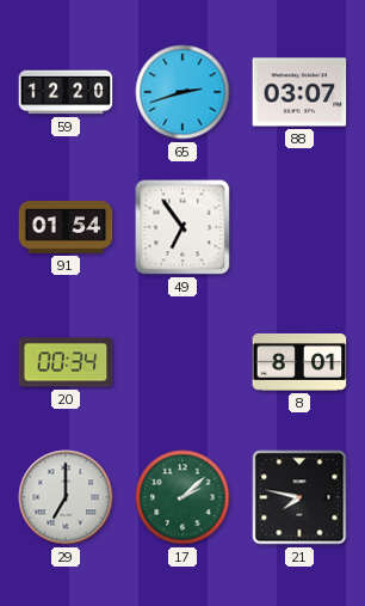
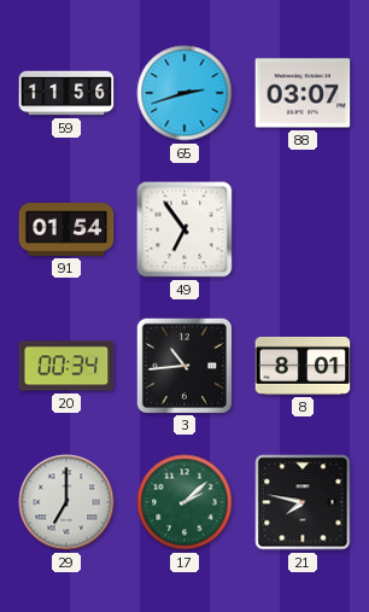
59: 12:20 -> 11:56
3: none -> 10:44
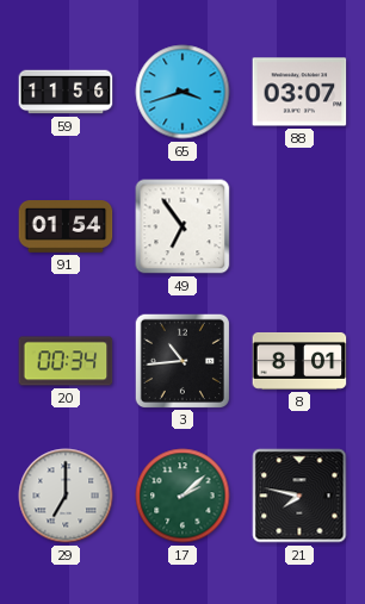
65: 2:42 -> 3:42
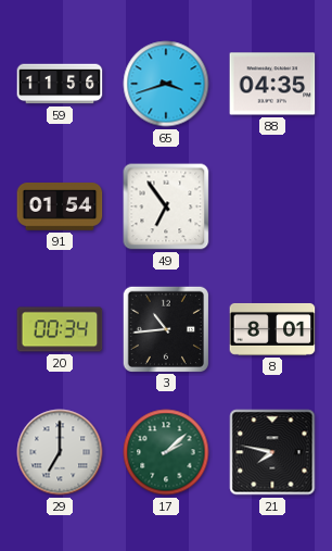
88: 03:07 -> 04:35
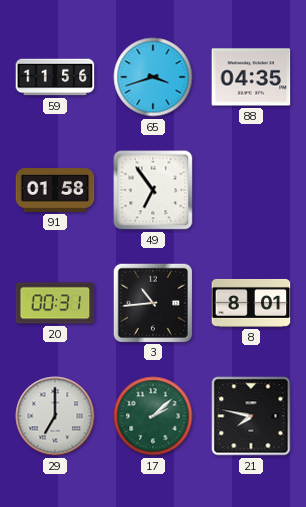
91: 01:54 -> 01:58
20: 00:34 -> 00:31
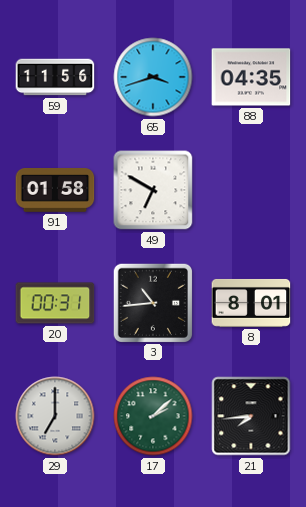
49: 6:54 -> 6:50
21: 7:47 -> 7:44
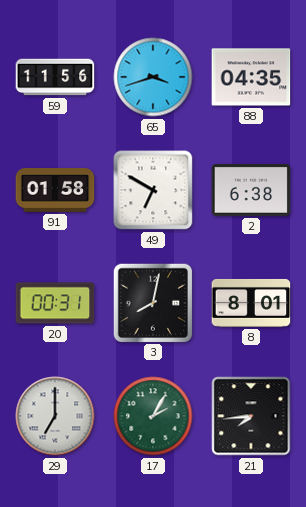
2: none -> 6:38
3: 10:44 -> 8:02
17: 2:08 -> 2:05
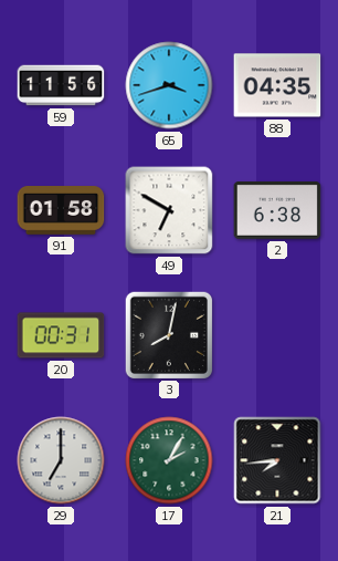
8: 8:01 -> none
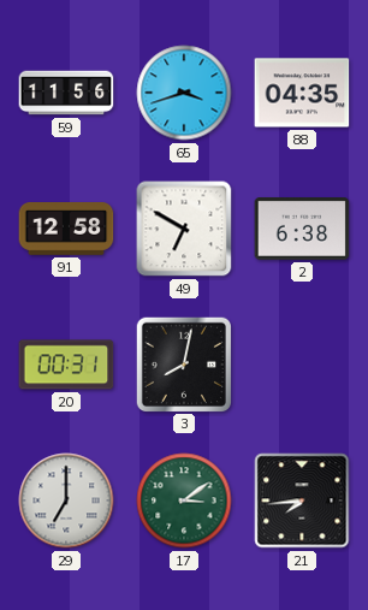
91: 01:58 -> 12:58
17: 2:05 -> 3:09
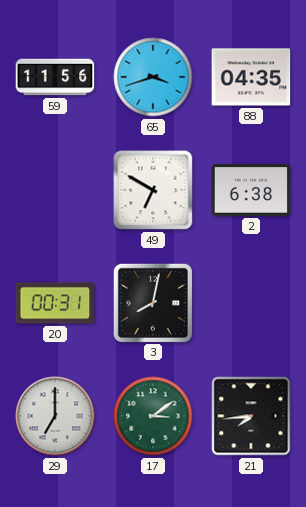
91: 12:58 -> none
